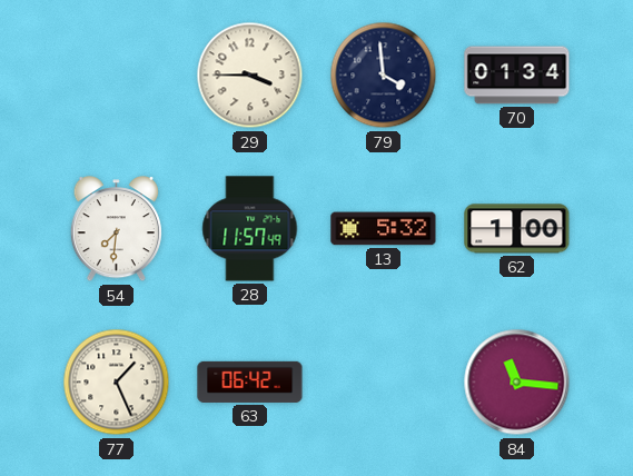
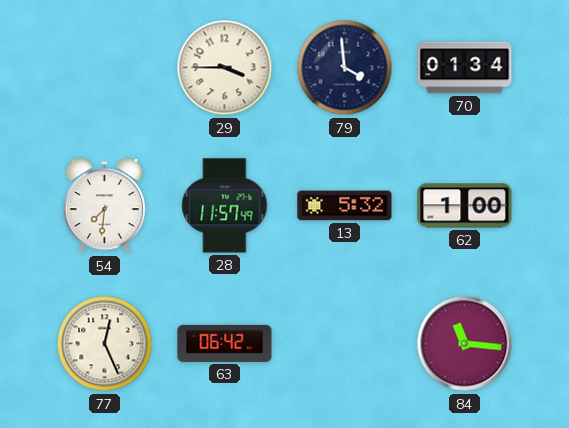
77: 1:26 -> 12:26
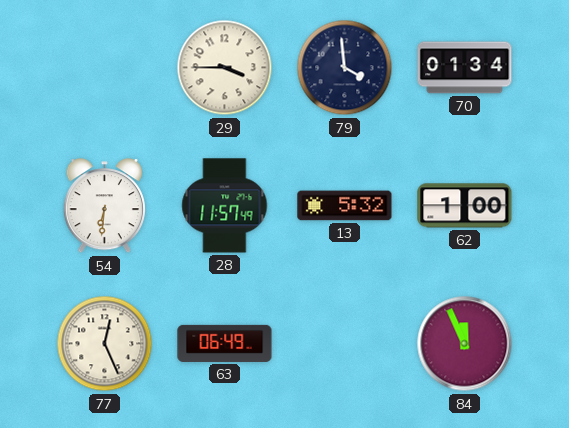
54: 7:31 -> 6:31
63: 06:42 -> 06:49
84: 11:16 -> 11:56
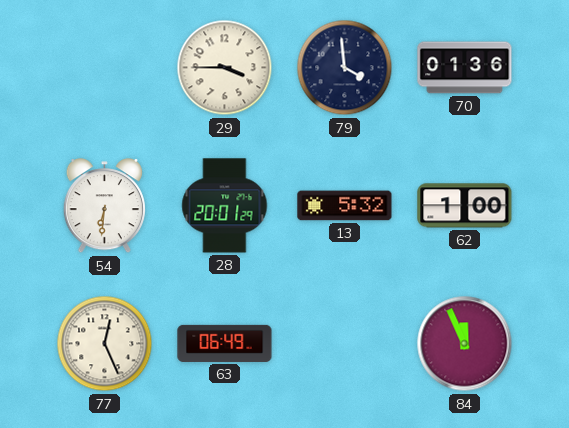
70: 01:34 -> 01:36
28: 11:57 -> 20:01
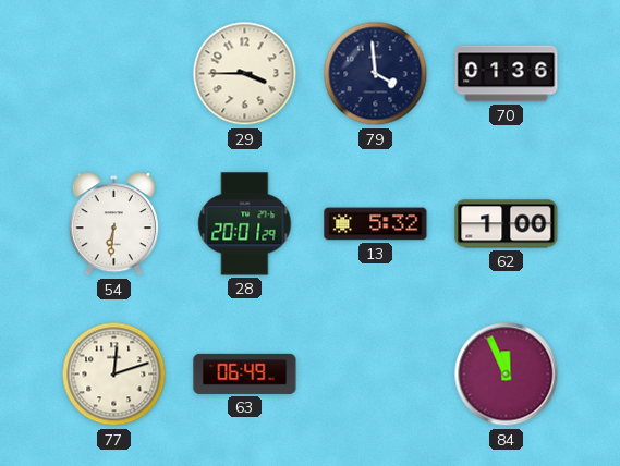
77: 12:26 -> 12:12
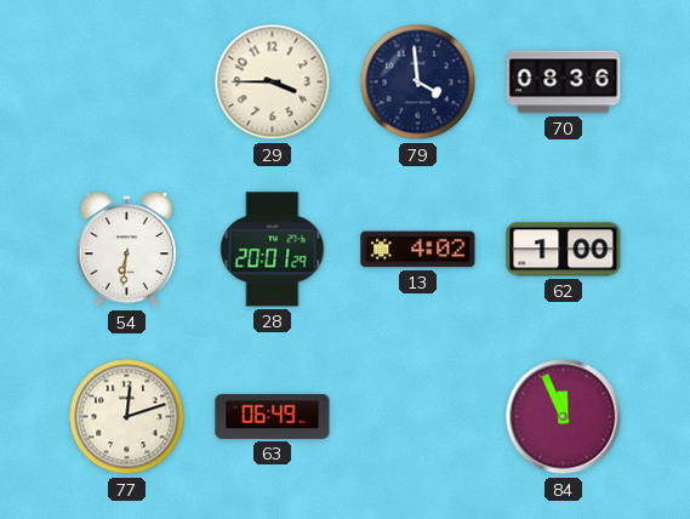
70: 01:36 -> 08:36
13: 5:32 -> 4:02
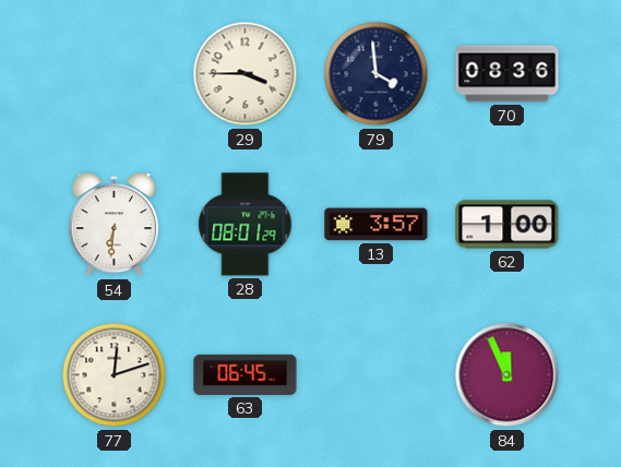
28: 20:01 -> 08:01
13: 4:02 -> 3:57
63: 06:49 -> 06:45
